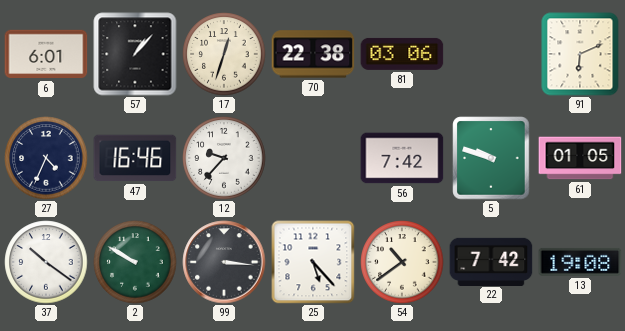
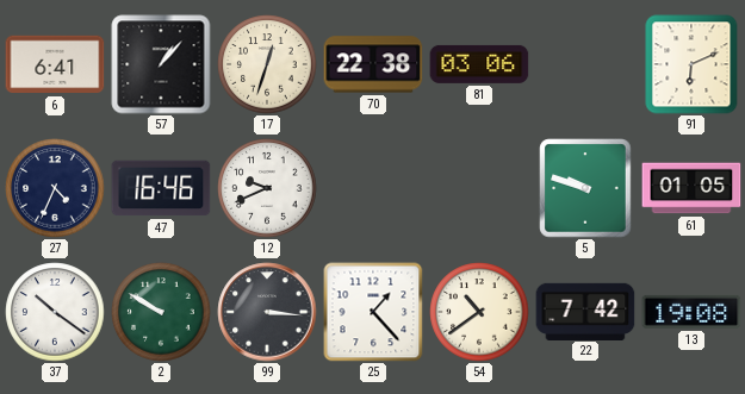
6: 6:01 -> 6:41
12: 9:37 -> 9:41
56: 7:42 -> none
25: 5:23 -> 1:23
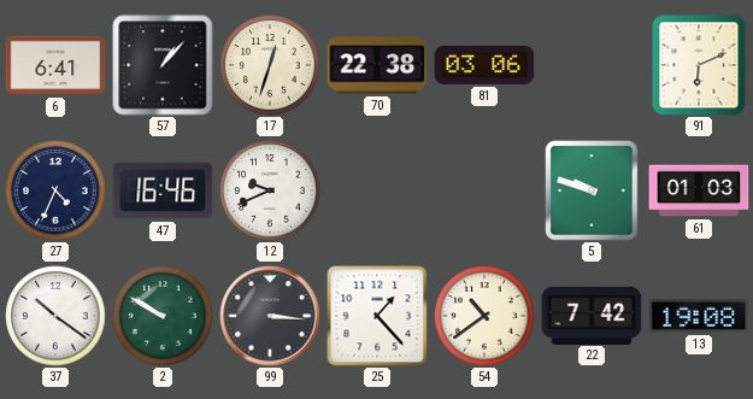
61: 01:05 -> 01:03
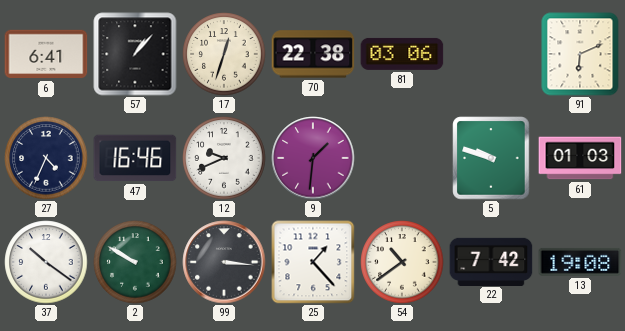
9: none -> 1:31
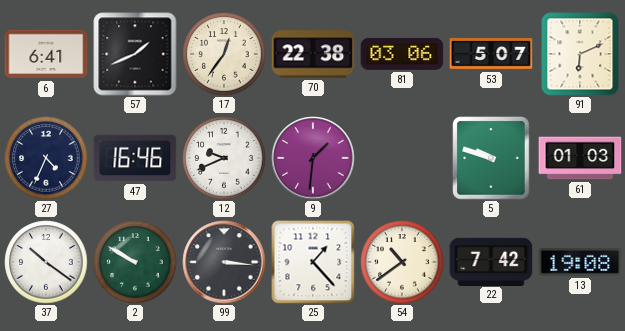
57: 1:07 -> 1:41
17: 12:33 -> 12:36
53: none -> 5:07
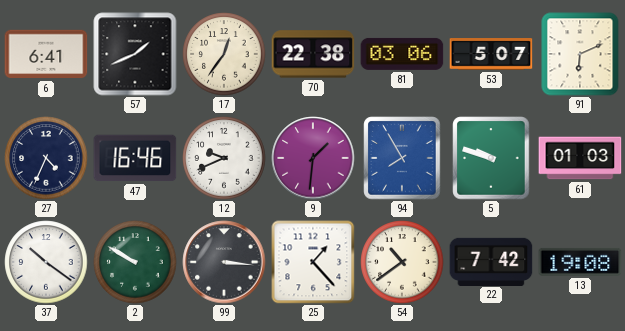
94: none -> 7:55
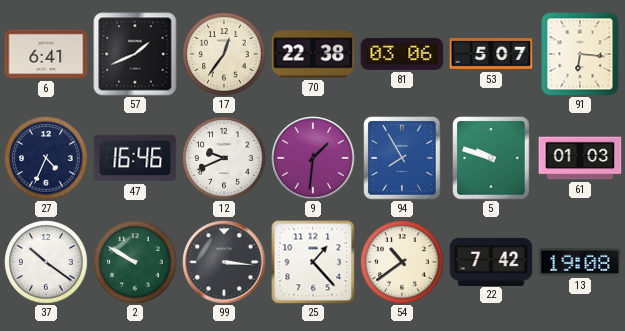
91: 6:11 -> 6:16
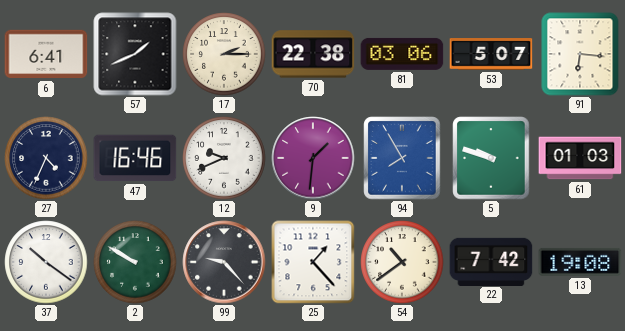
17: 12:36 -> 2:15
99: 3:16 -> 9:23
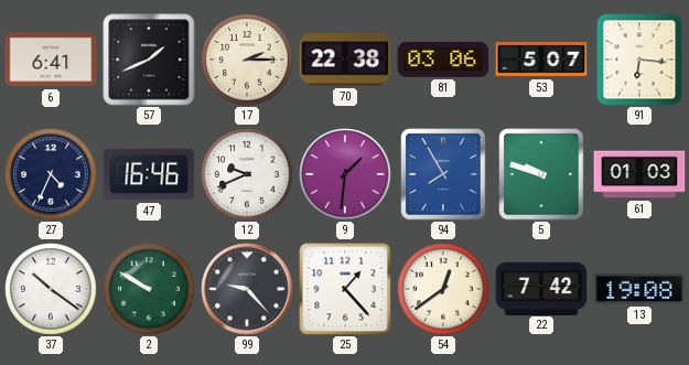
54: 10:39 -> 12:39
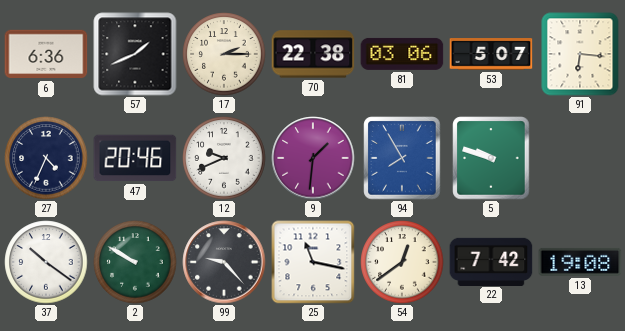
6: 6:41 -> 6:36
47: 16:46 -> 20:46
61: 01:03 -> none
25: 1:23 -> 11:17
